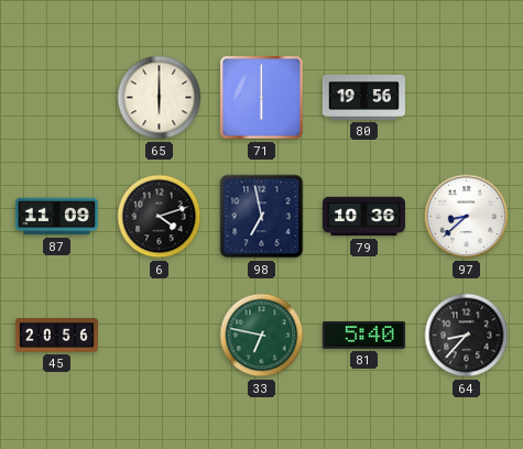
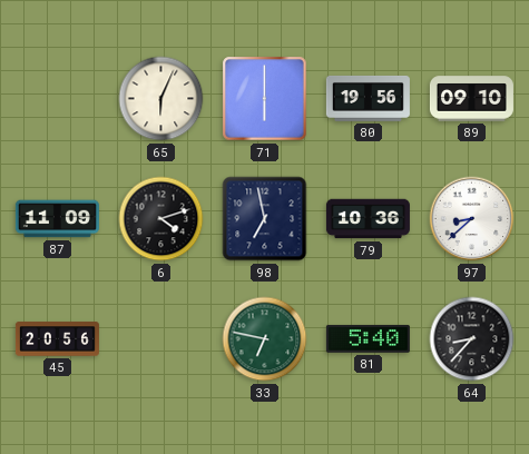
65: 6:00 -> 6:04
89: none -> 09:10
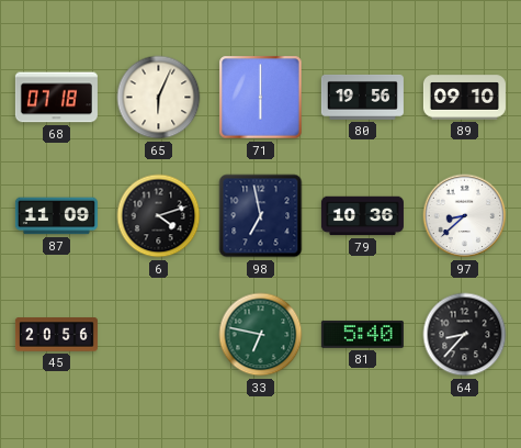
68: none -> 07:18
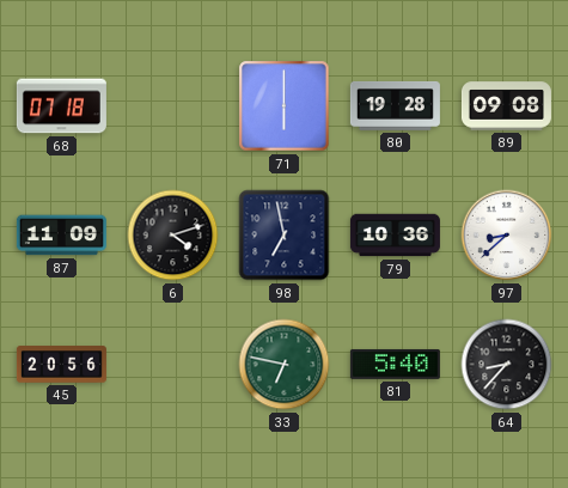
65: 6:04 -> none
80: 19:56 -> 19:28
89: 09:10 -> 09:08
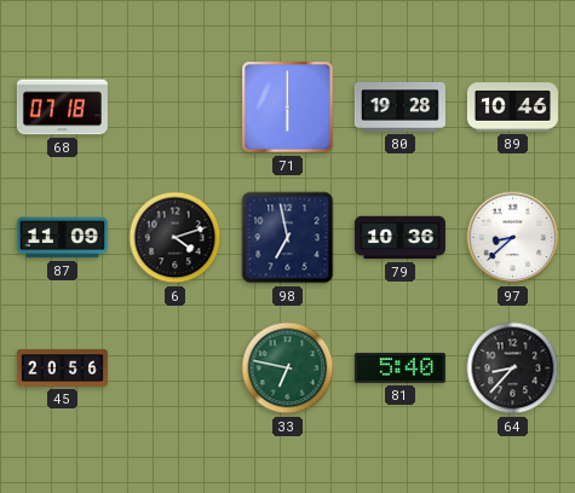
89: 09:08 -> 10:46
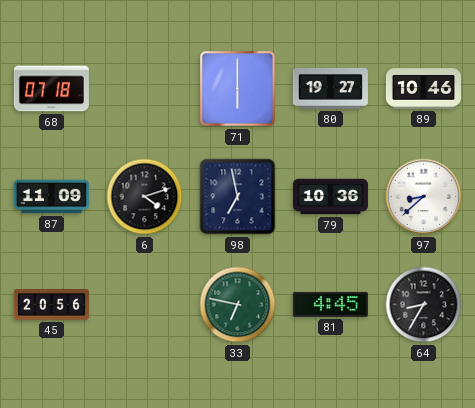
80: 19:28 -> 19:27
81: 5:40 -> 4:45
64: 8:37 -> 8:35
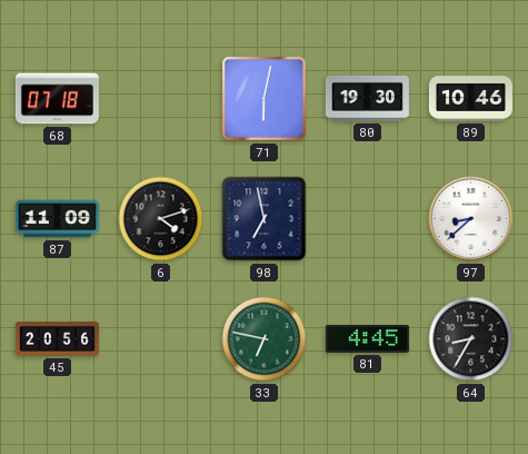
71: 6:00 -> 6:02
80: 19:27 -> 19:30
79: 10:36 -> none
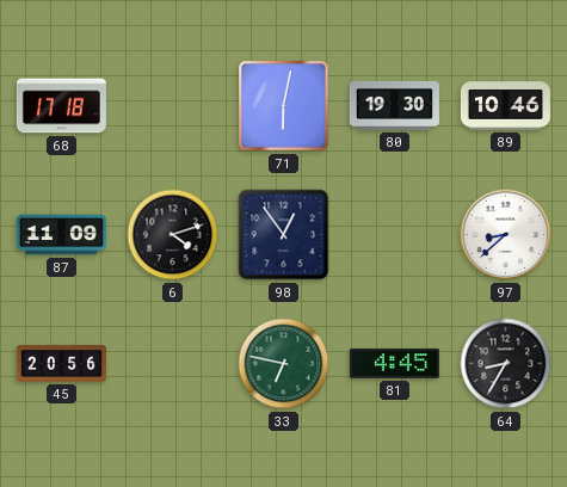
68: 07:18 -> 17:18
98: 6:58 -> 12:54
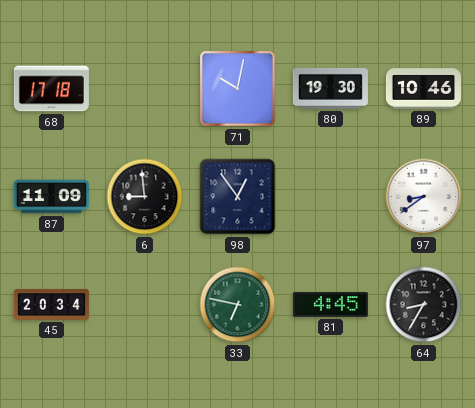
71: 6:02 -> 10:02
6: 4:12 -> 8:59
97: 8:38 -> 8:39
45: 20:56 -> 20:34
